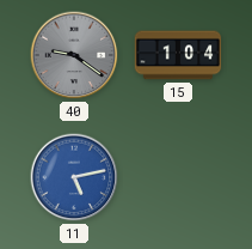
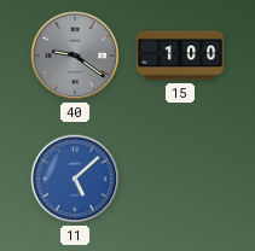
15: 1:04 -> 1:00
11: 5:13 -> 5:08
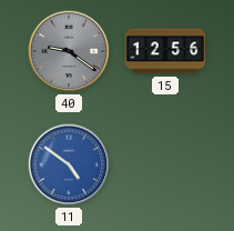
15: 1:00 -> 12:56
11: 5:08 -> 4:51
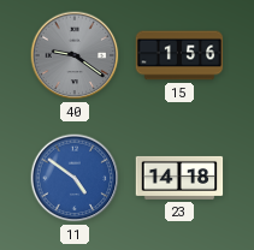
15: 12:56 -> 1:56
23: none -> 14:18
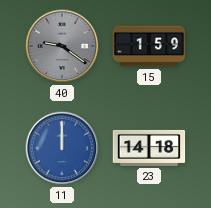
15: 1:56 -> 1:59
11: 4:51 -> 12:00
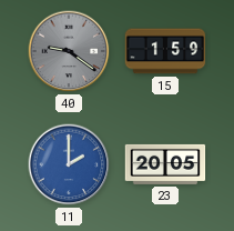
11: 12:00 -> 2:00
23: 14:18 -> 20:05
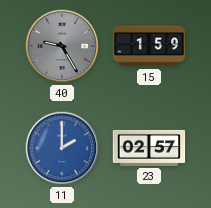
40: 9:21 -> 9:25
23: 20:05 -> 02:57
